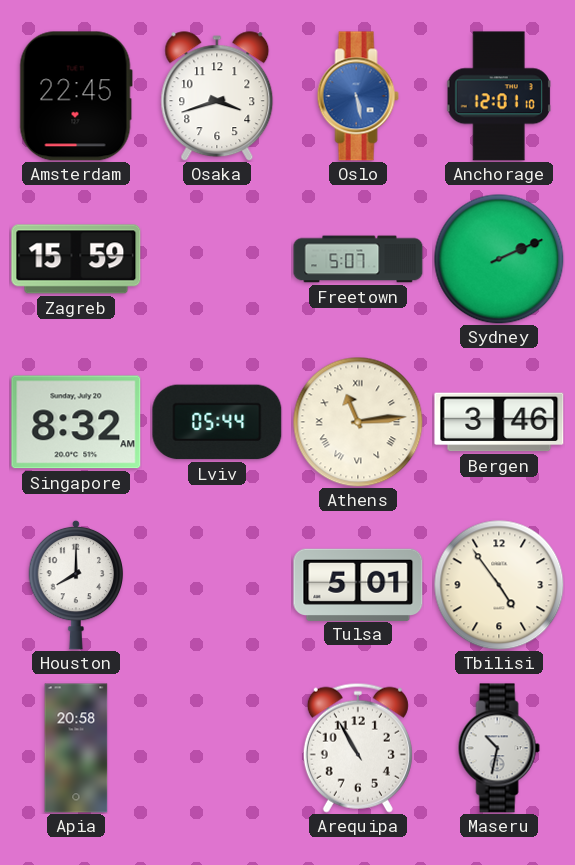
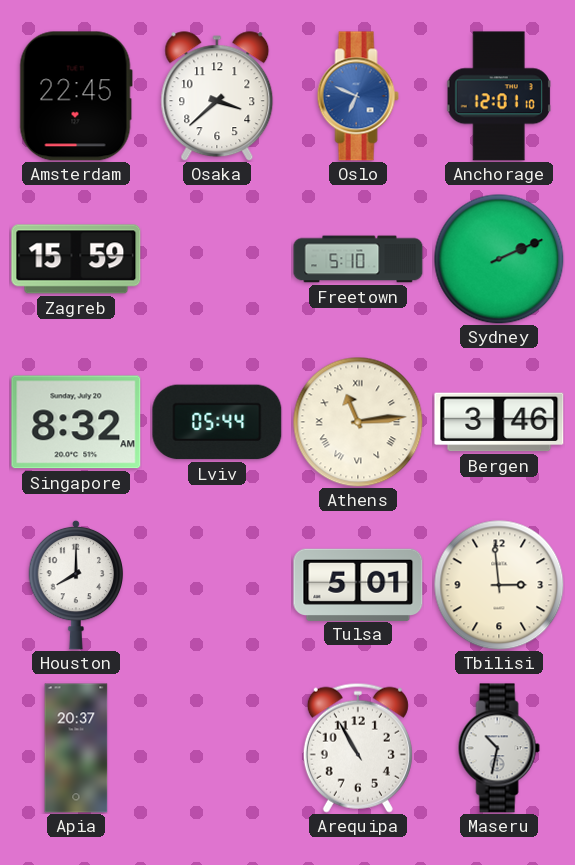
Osaka: 3:42 -> 3:38
Oslo: 5:28 -> 6:49
Freetown: 5:07 -> 5:10
Tbilisi: 4:54 -> 2:59
Apia: 20:58 -> 20:37
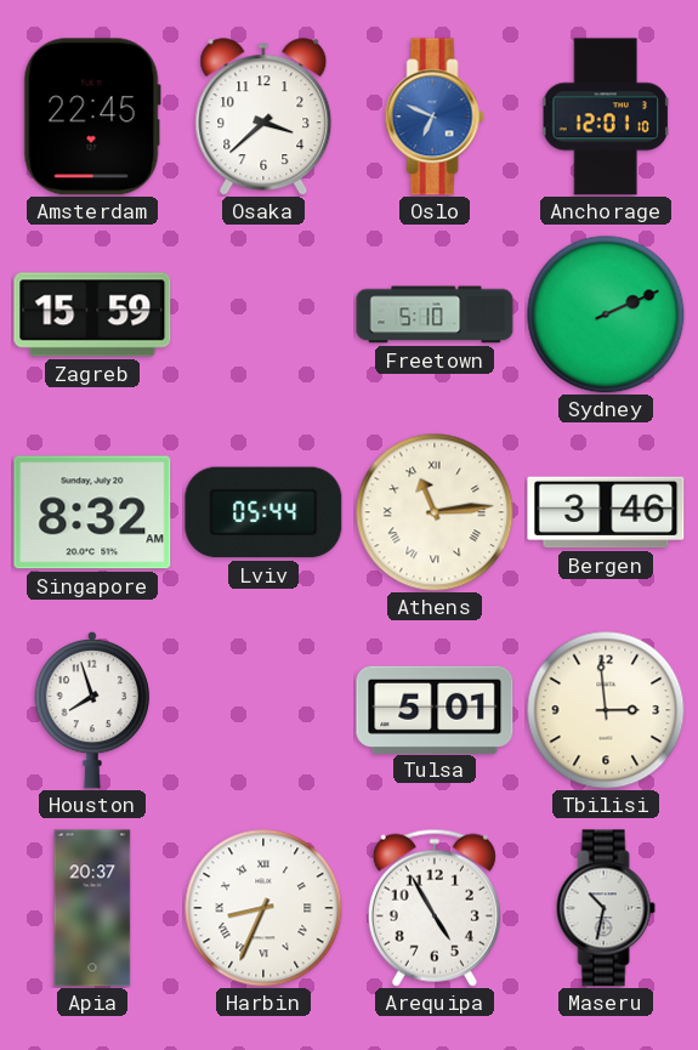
Houston: 8:00 -> 7:57
Harbin: none -> 8:34
Arequipa: 10:55 -> 4:55
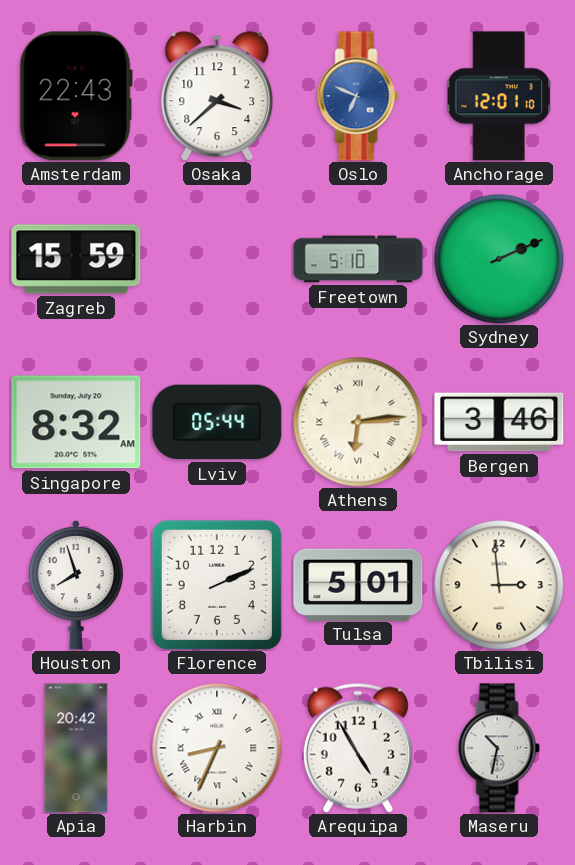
Amsterdam: 22:45 -> 22:43
Athens: 11:14 -> 6:14
Florence: none -> 2:11
Apia: 20:37 -> 20:42
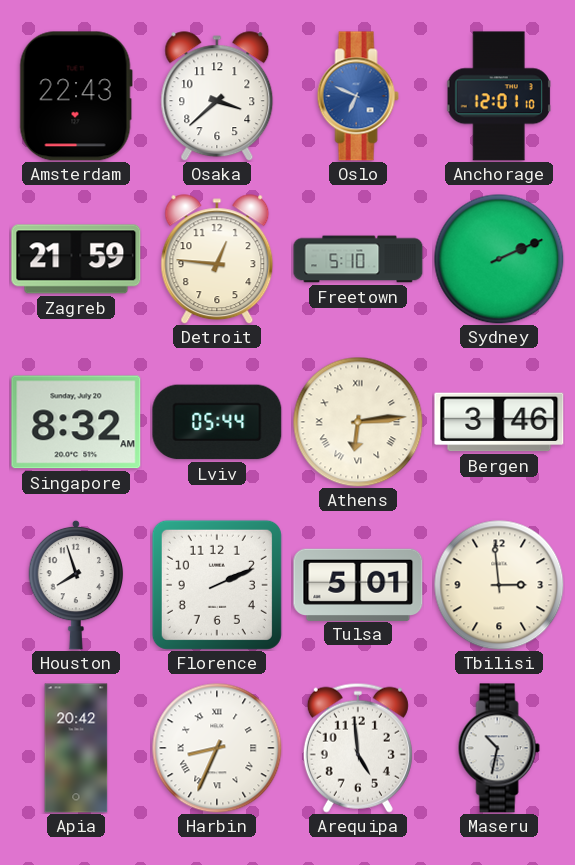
Zagreb: 15:59 -> 21:59
Detroit: none -> 12:46
Arequipa: 4:55 -> 4:59
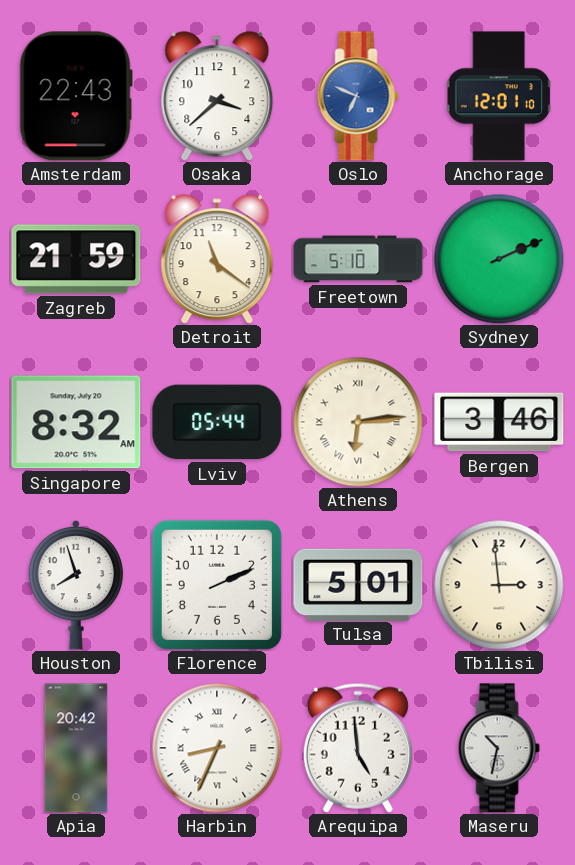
Detroit: 12:46 -> 11:21
